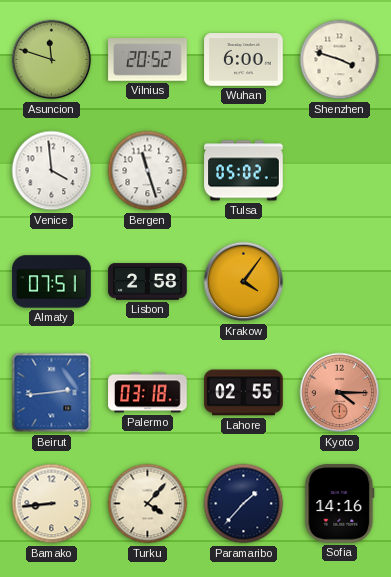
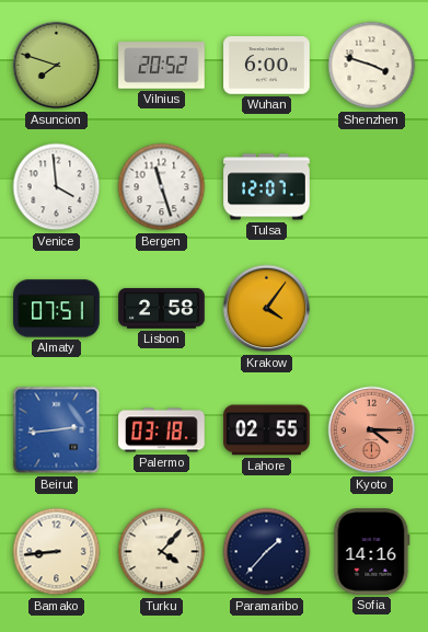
Asuncion: 11:48 -> 7:48
Tulsa: 05:02 -> 12:07
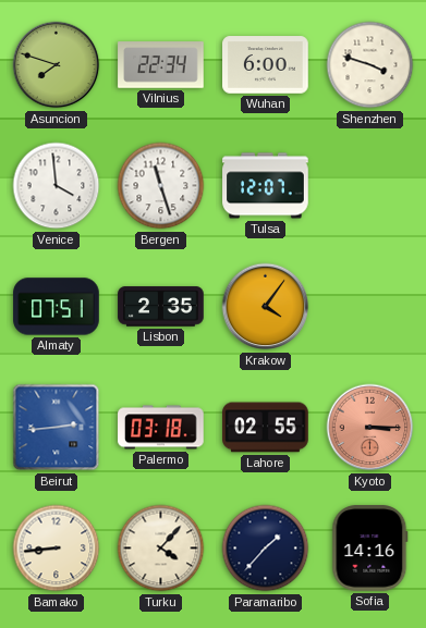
Vilnius: 20:52 -> 22:34
Lisbon: 2:58 -> 2:35
Kyoto: 4:15 -> 3:15
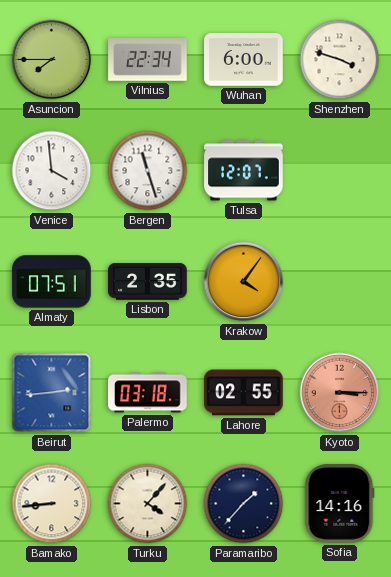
Asuncion: 7:48 -> 7:45
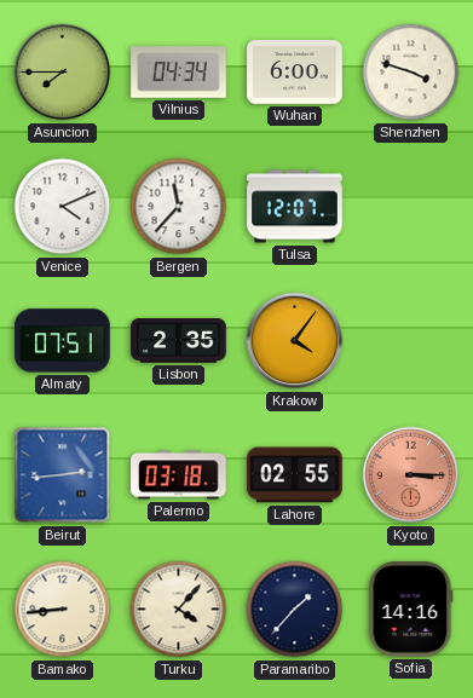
Vilnius: 22:34 -> 04:34
Venice: 3:59 -> 4:11
Bergen: 11:27 -> 11:37
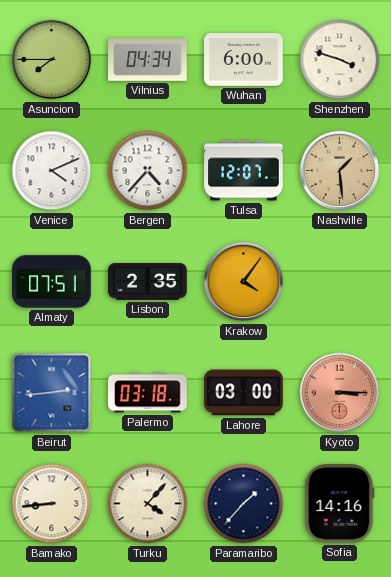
Bergen: 11:37 -> 4:37
Nashville: none -> 1:29
Lahore: 02:55 -> 03:00
